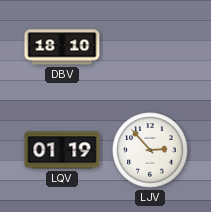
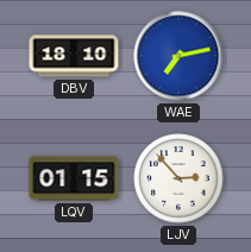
WAE: none -> 7:13
LQV: 01:19 -> 01:15
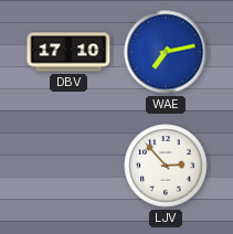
DBV: 18:10 -> 17:10
LQV: 01:15 -> none
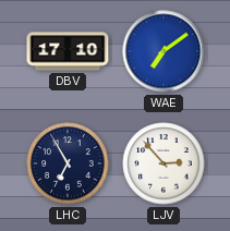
WAE: 7:13 -> 7:09
LHC: none -> 6:55
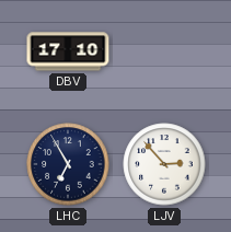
WAE: 7:09 -> none
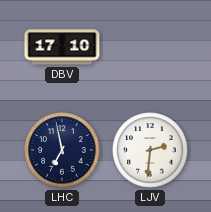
LHC: 6:55 -> 6:58
LJV: 2:53 -> 2:31
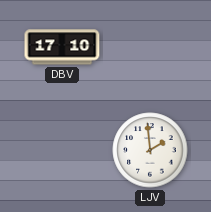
LHC: 6:58 -> none
LJV: 2:31 -> 1:59
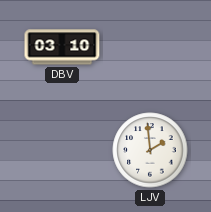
DBV: 17:10 -> 03:10
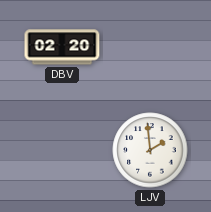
DBV: 03:10 -> 02:20
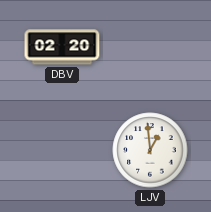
LJV: 1:59 -> 12:59
